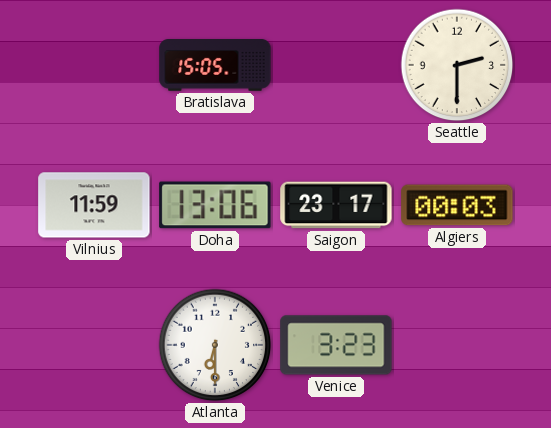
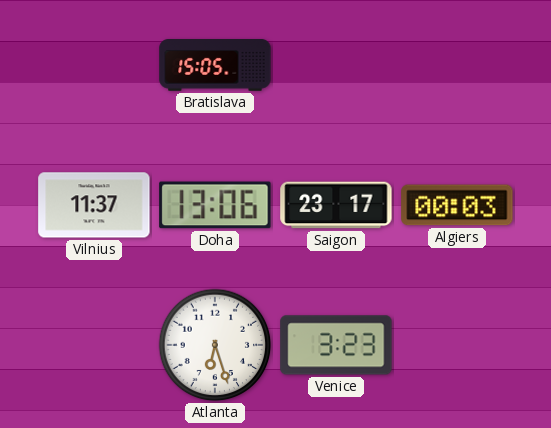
Seattle: 2:30 -> none
Vilnius: 11:59 -> 11:37
Atlanta: 6:30 -> 6:27
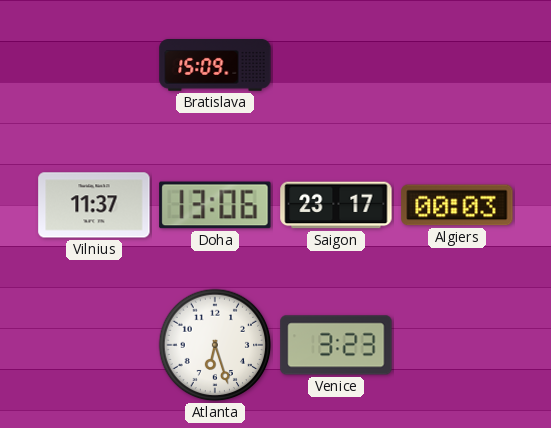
Bratislava: 15:05 -> 15:09
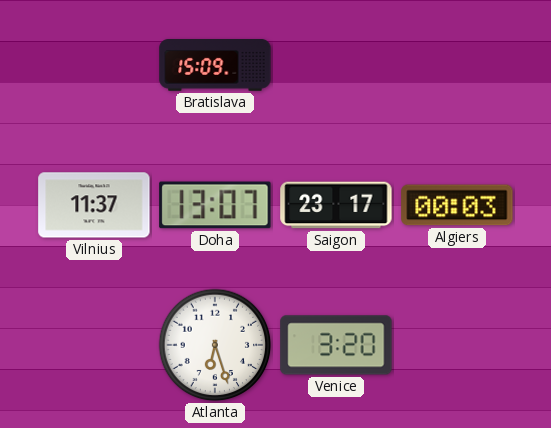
Doha: 13:06 -> 13:07
Venice: 3:23 -> 3:20
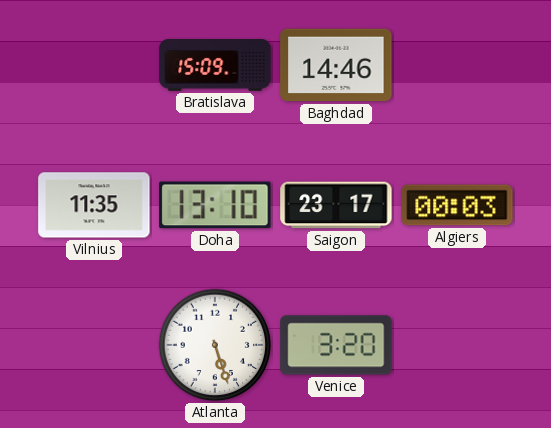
Baghdad: none -> 14:46
Vilnius: 11:37 -> 11:35
Doha: 13:07 -> 13:10
Atlanta: 6:27 -> 5:27
